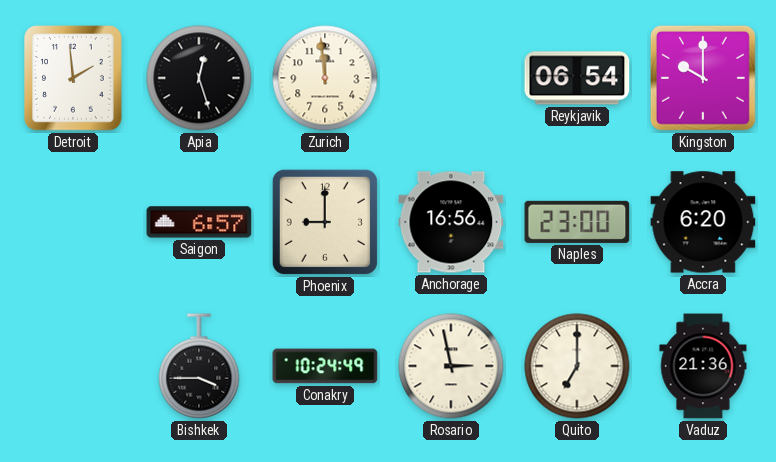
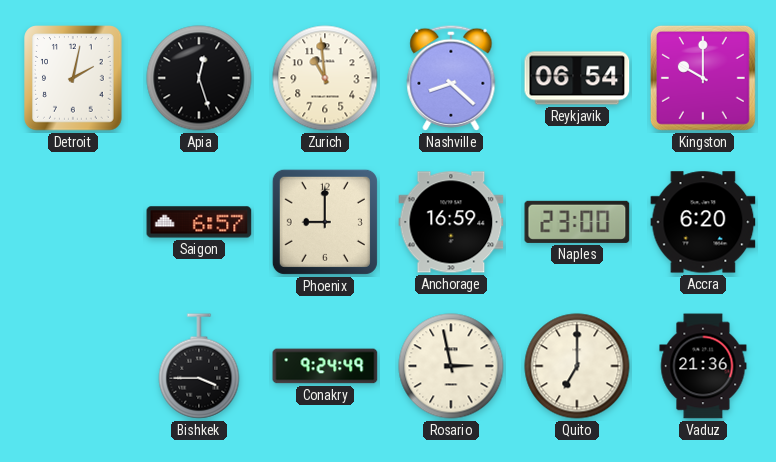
Detroit: 1:59 -> 2:02
Zurich: 11:59 -> 10:59
Nashville: none -> 8:22
Anchorage: 16:56 -> 16:59
Conakry: 10:24 -> 9:24
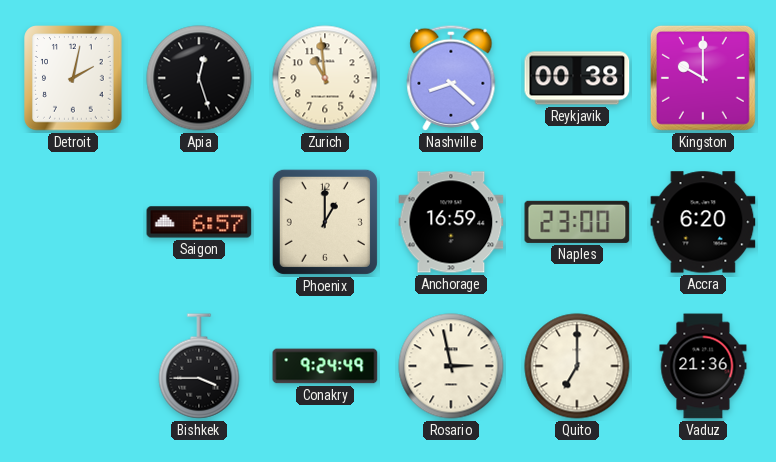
Reykjavik: 06:54 -> 00:38
Phoenix: 9:00 -> 1:00
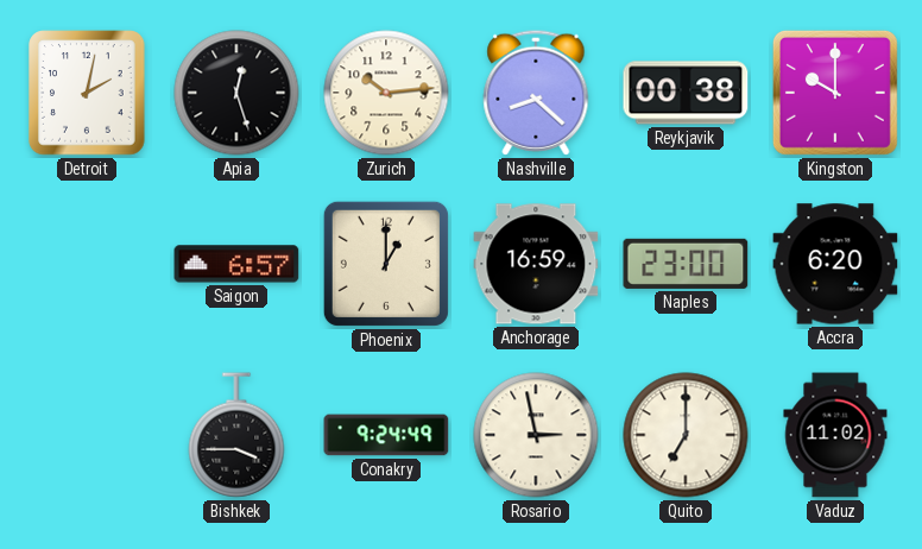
Zurich: 10:59 -> 10:14
Vaduz: 21:36 -> 11:02
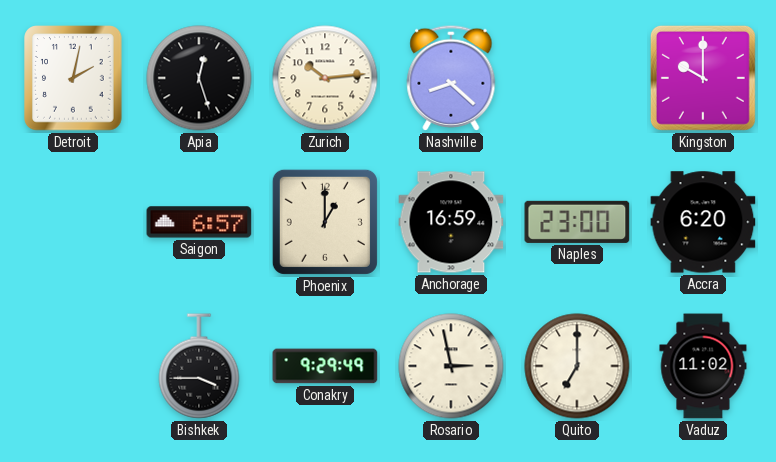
Reykjavik: 00:38 -> none
Conakry: 9:24 -> 9:29
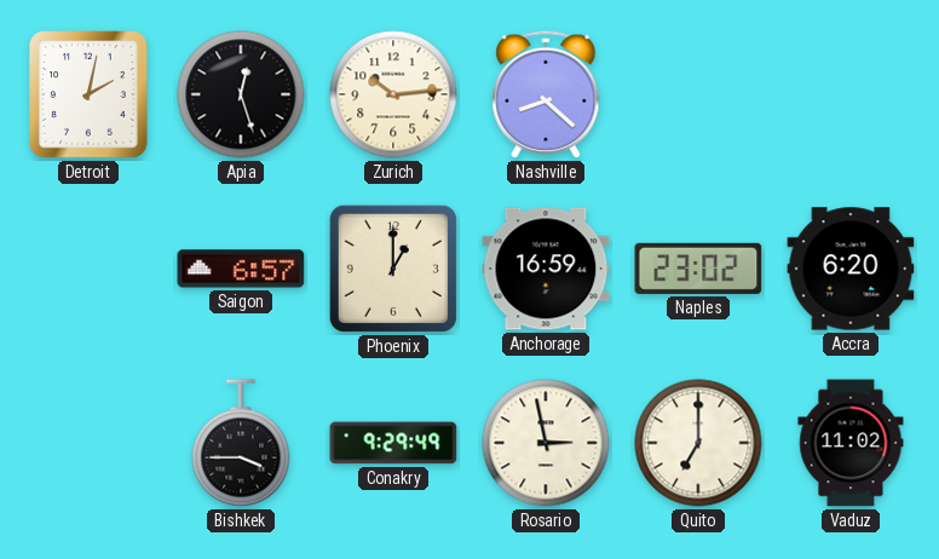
Kingston: 10:00 -> none
Naples: 23:00 -> 23:02
